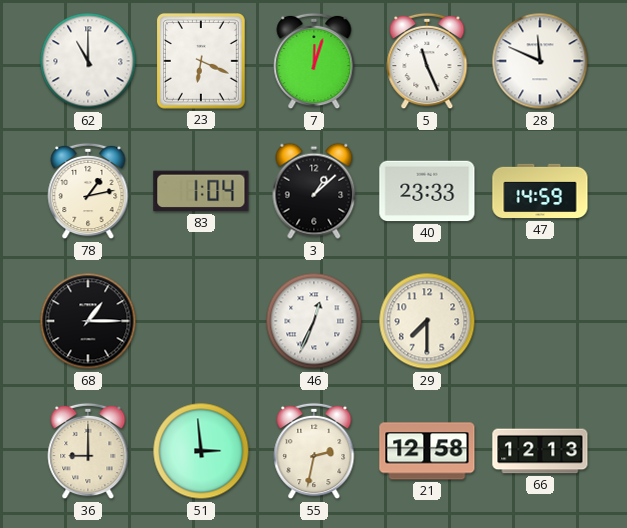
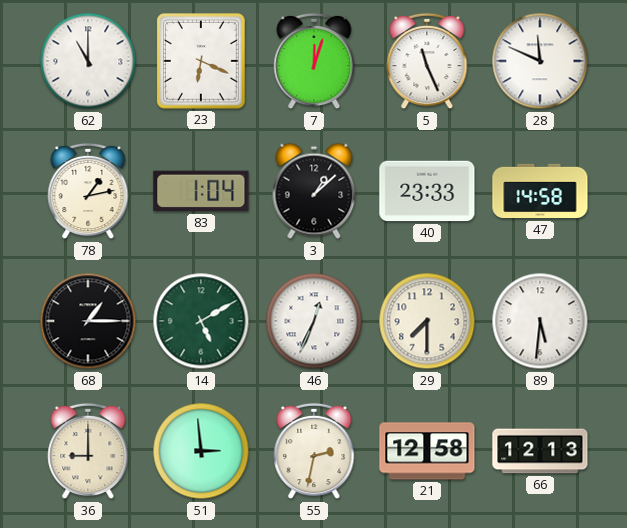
47: 14:59 -> 14:58
14: none -> 5:10
89: none -> 5:31
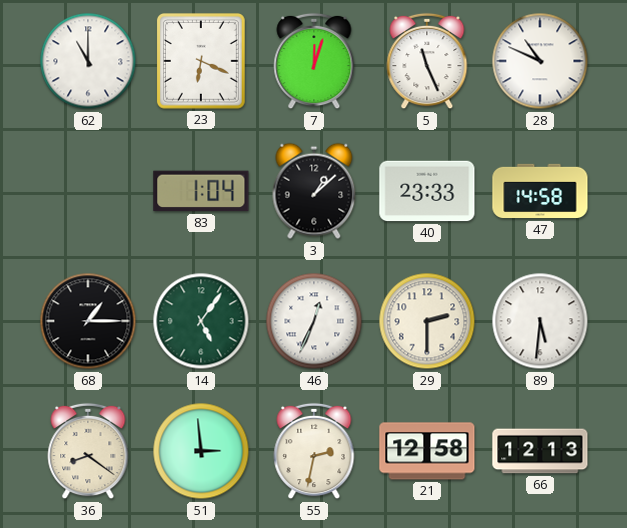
28: 11:49 -> 10:49
78: 1:13 -> none
14: 5:10 -> 5:06
29: 7:30 -> 2:30
36: 9:00 -> 8:21
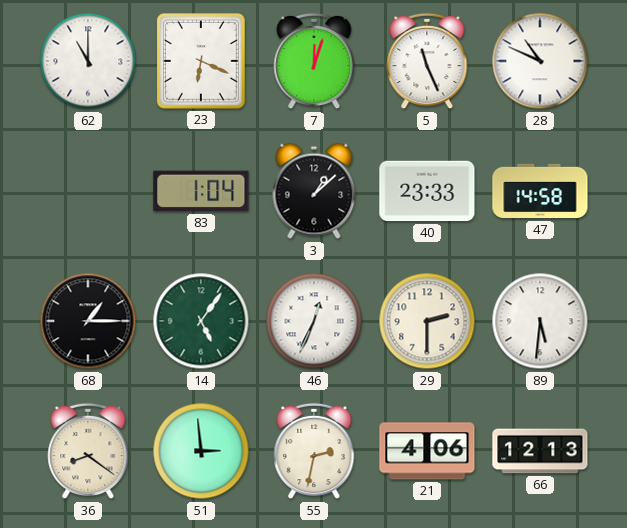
21: 12:58 -> 4:06
